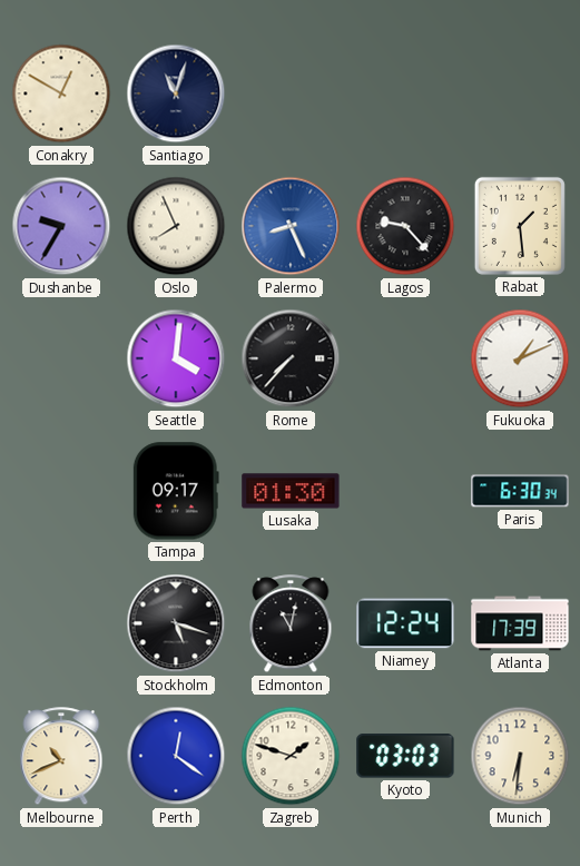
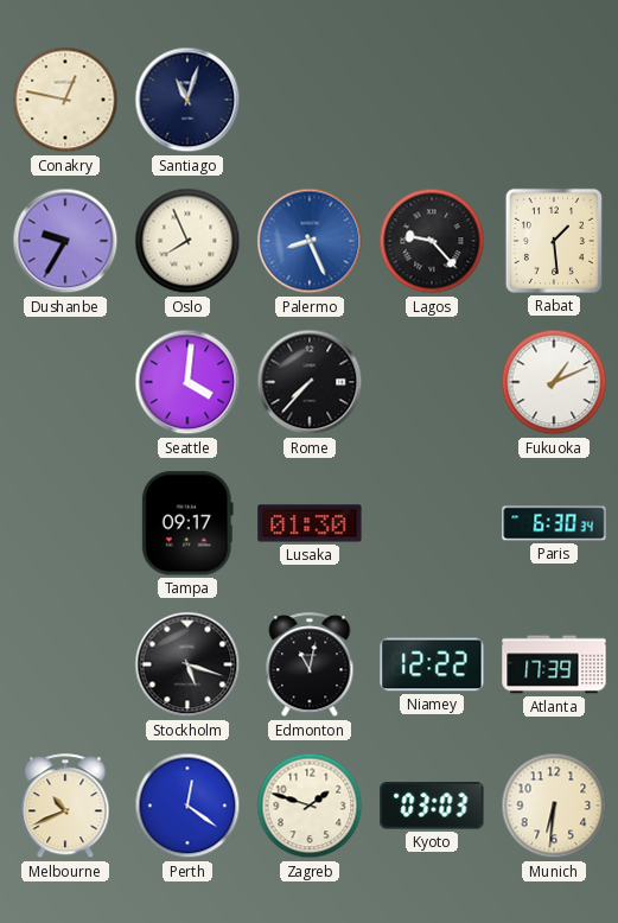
Conakry: 12:50 -> 12:47
Niamey: 12:24 -> 12:22
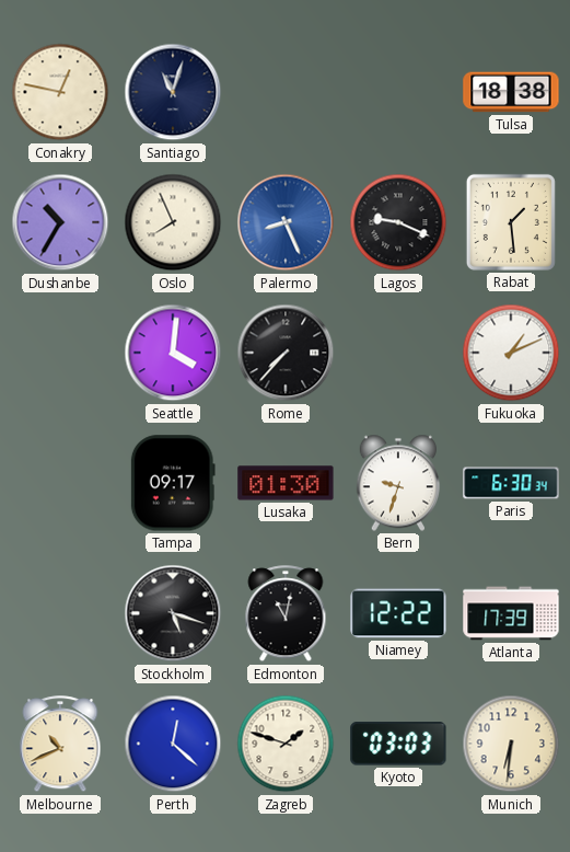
Tulsa: none -> 18:38
Dushanbe: 9:35 -> 10:35
Lagos: 9:23 -> 9:19
Bern: none -> 9:33
Perth: 12:21 -> 12:22
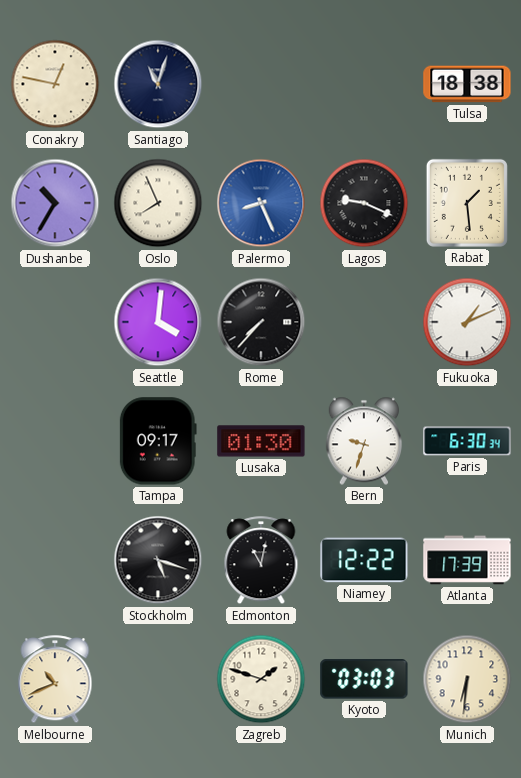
Perth: 12:22 -> none
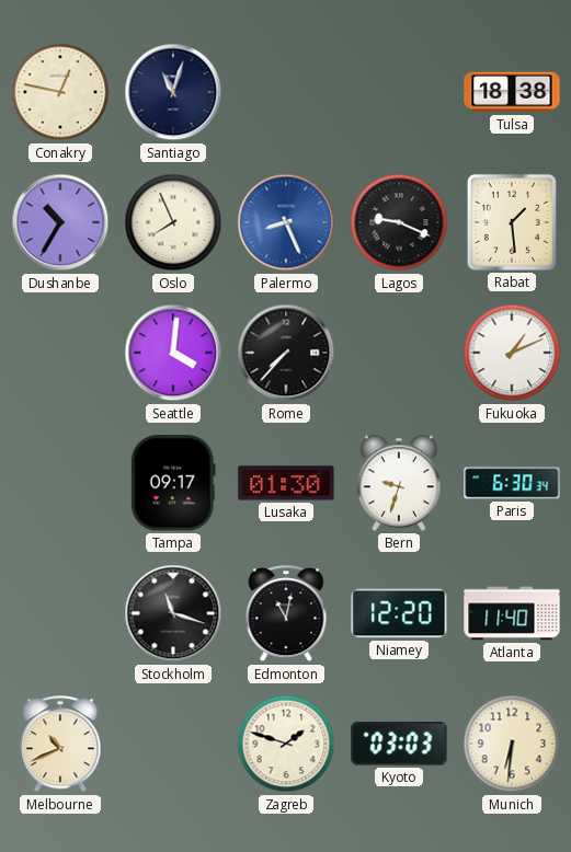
Stockholm: 5:18 -> 11:18
Niamey: 12:22 -> 12:20
Atlanta: 17:39 -> 11:40
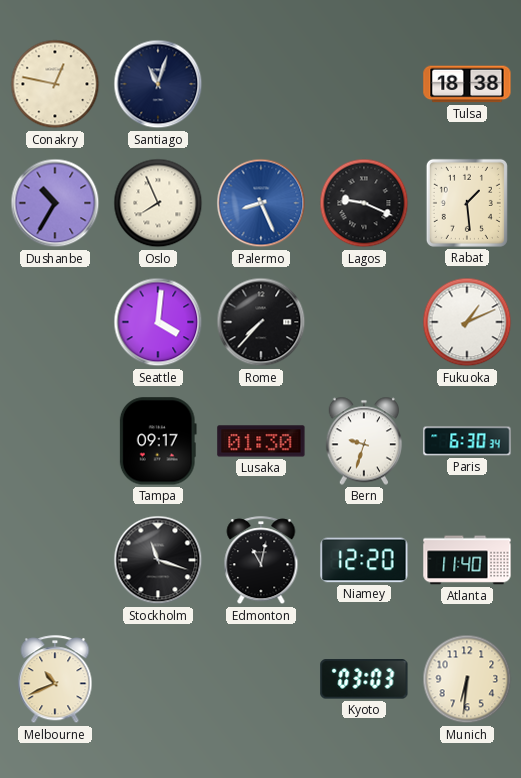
Zagreb: 1:48 -> none
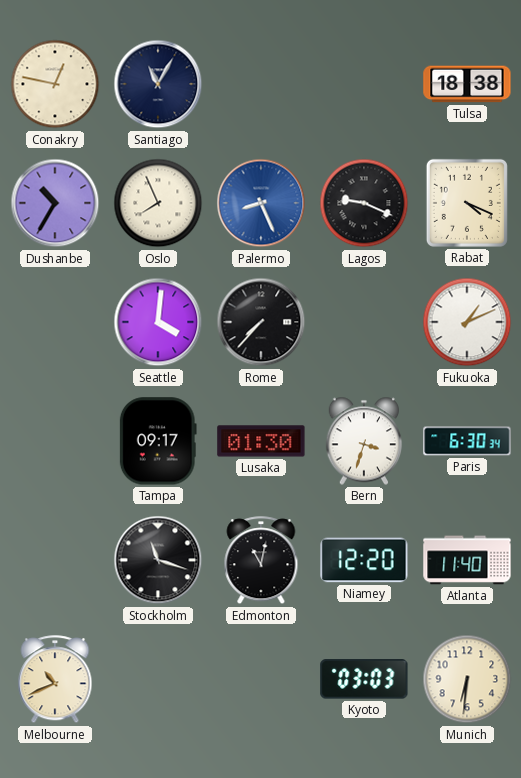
Santiago: 11:03 -> 11:05
Rabat: 1:29 -> 4:19
Bern: 9:33 -> 3:33
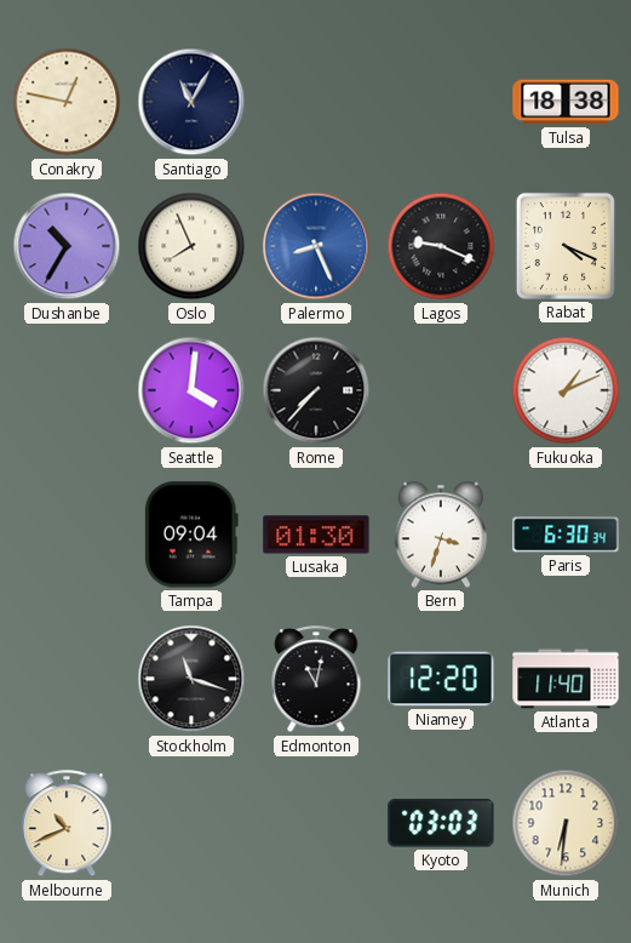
Tampa: 09:17 -> 09:04
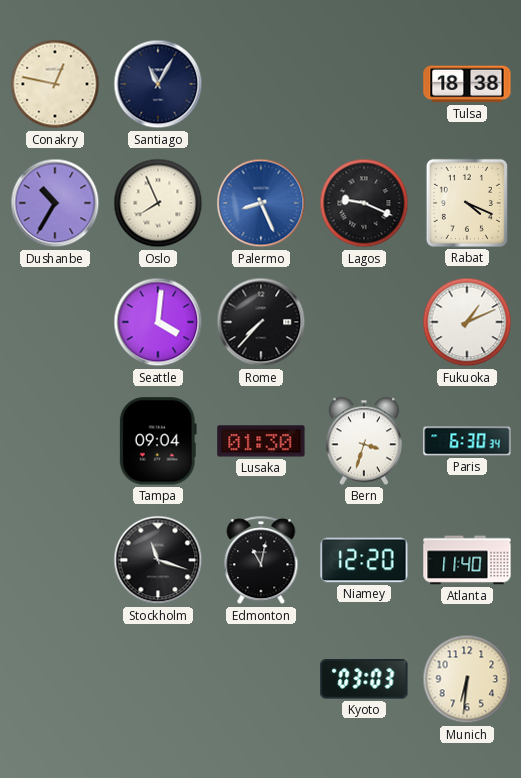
Melbourne: 10:41 -> none
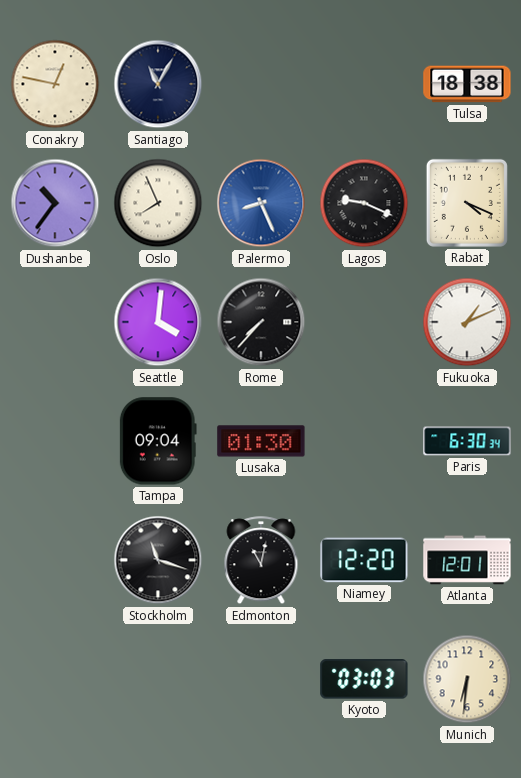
Dushanbe: 10:35 -> 10:36
Bern: 3:33 -> none
Atlanta: 11:40 -> 12:01
